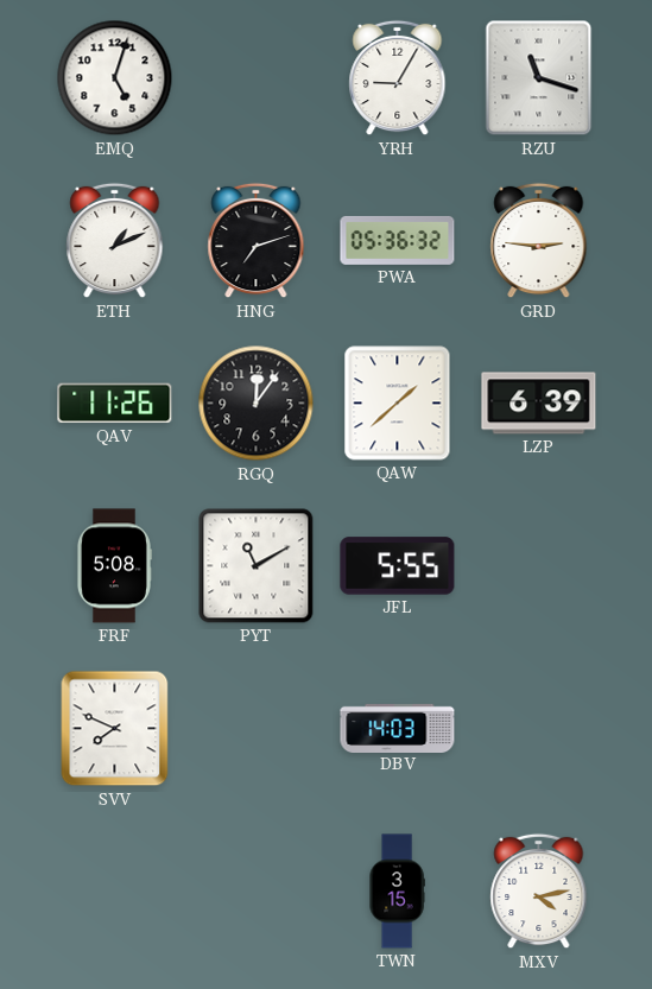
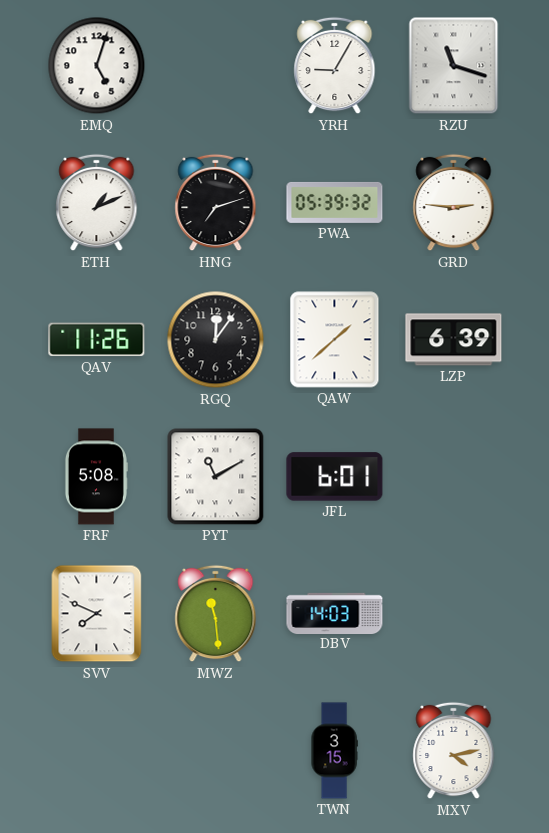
PWA: 05:36 -> 05:39
JFL: 5:55 -> 6:01
MWZ: none -> 11:29
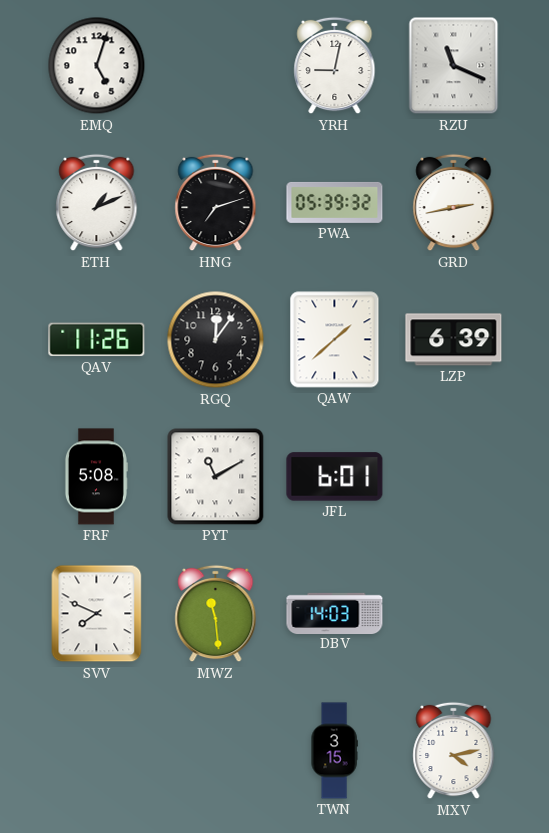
YRH: 9:05 -> 9:02
RZU: 11:18 -> 11:19
GRD: 2:46 -> 2:43
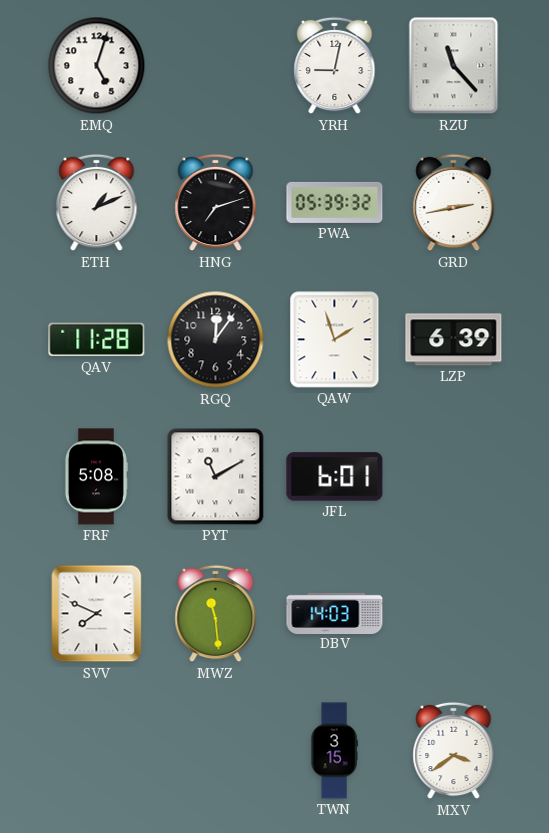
RZU: 11:19 -> 11:23
QAV: 11:26 -> 11:28
QAW: 1:38 -> 1:57
MXV: 4:13 -> 3:39
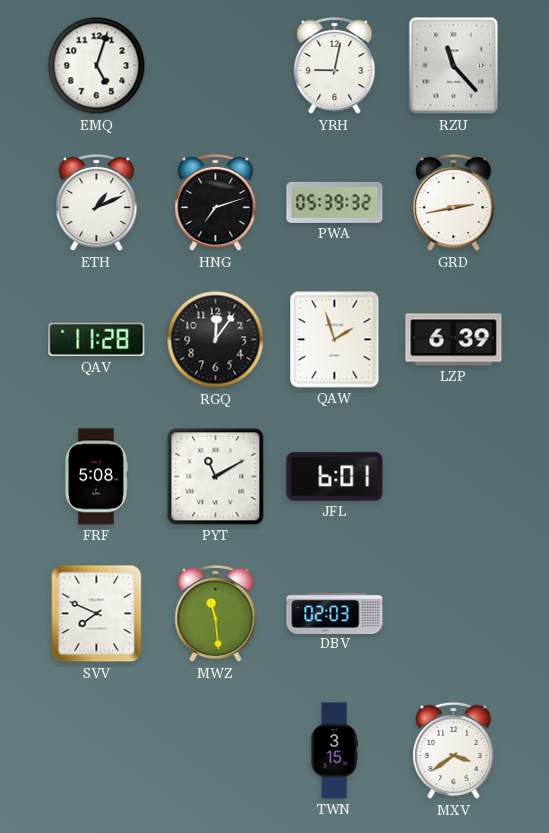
DBV: 14:03 -> 02:03
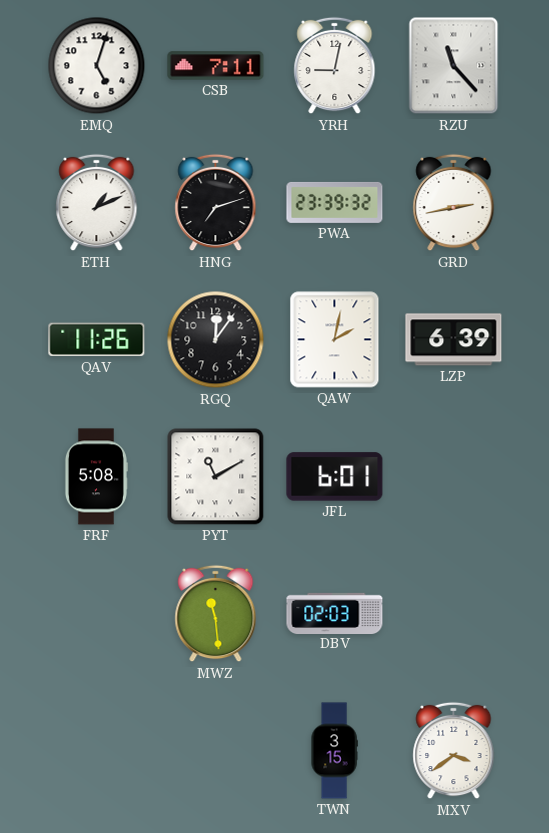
CSB: none -> 7:11
PWA: 05:39 -> 23:39
QAV: 11:28 -> 11:26
QAW: 1:57 -> 2:02
SVV: 7:49 -> none
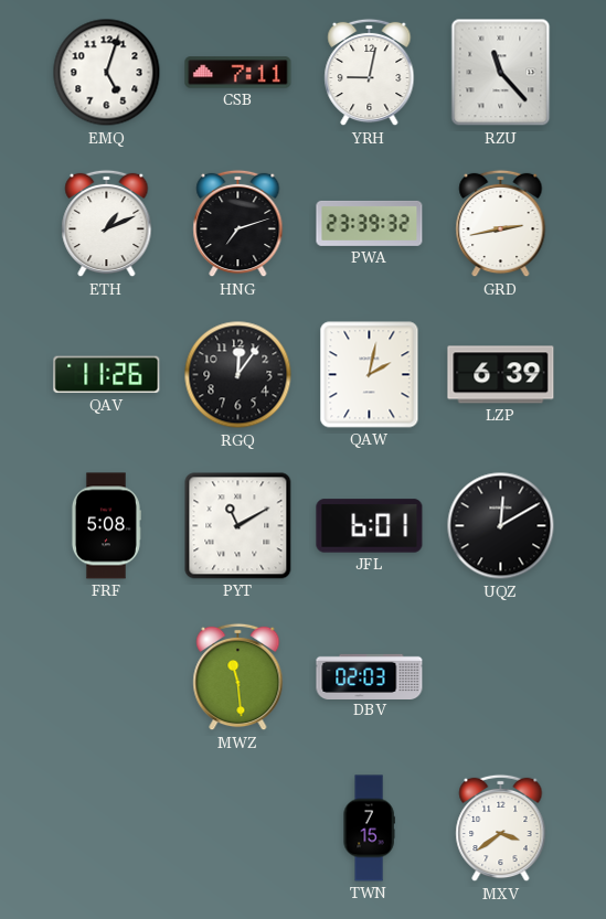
UQZ: none -> 12:10
TWN: 3:15 -> 7:15
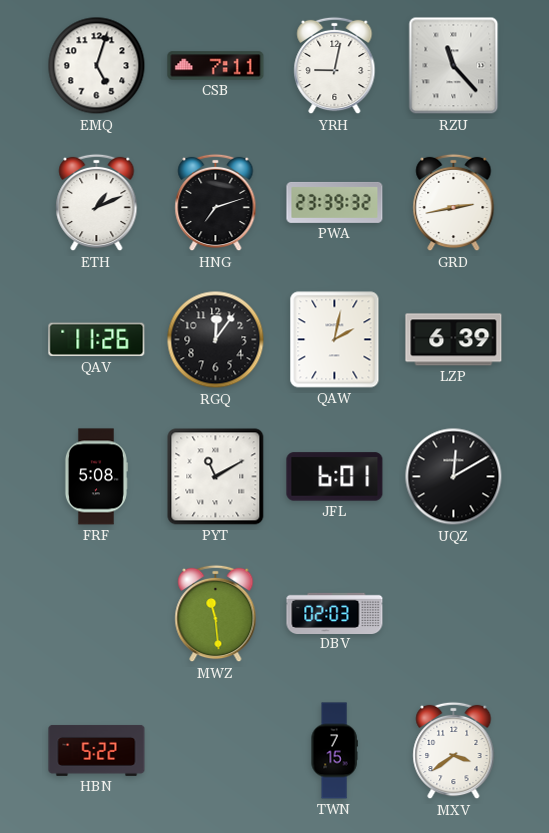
HBN: none -> 5:22
